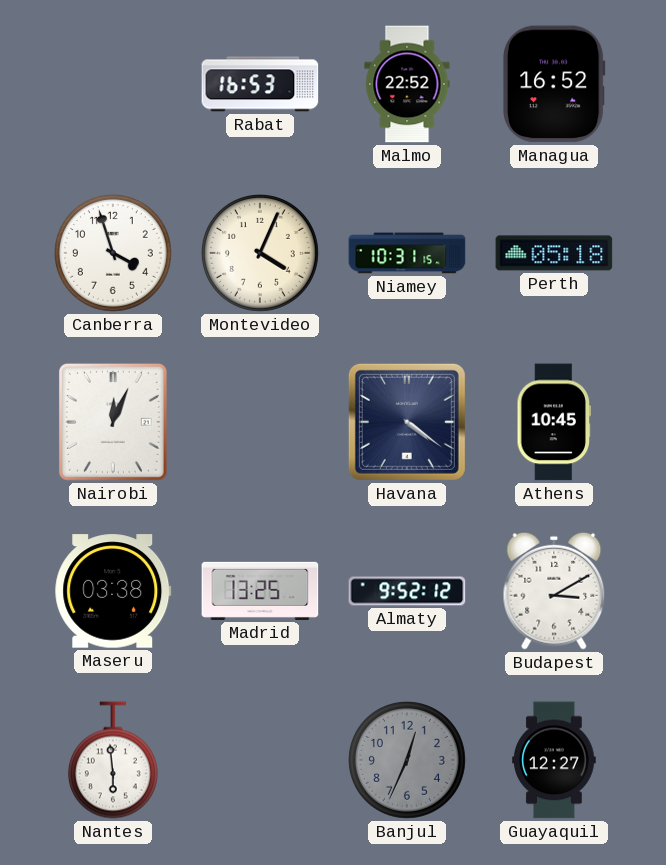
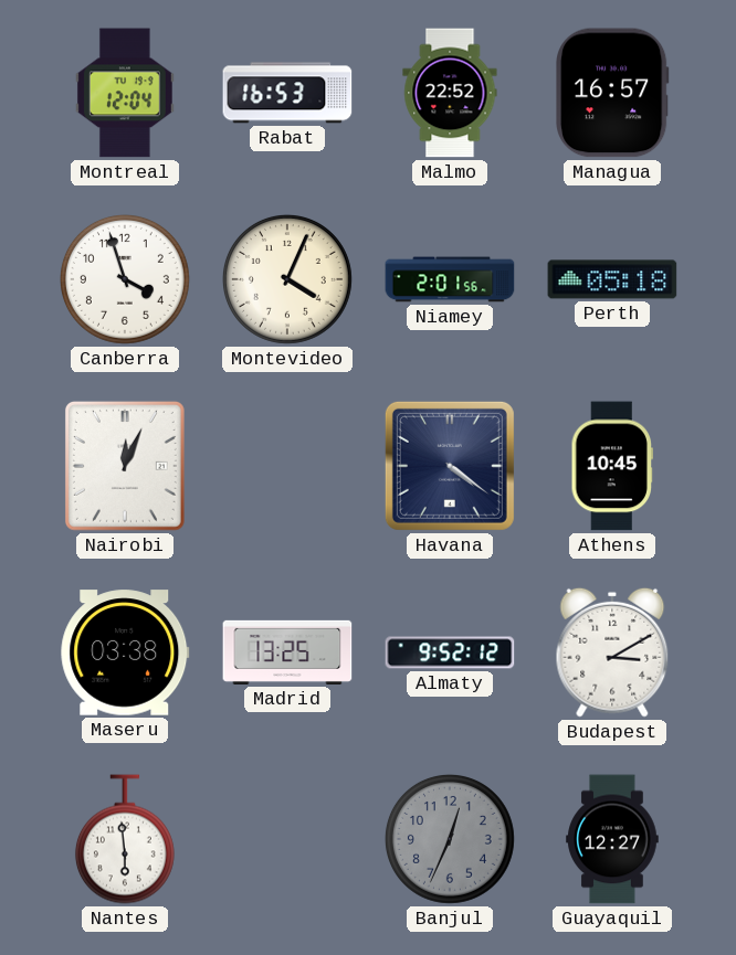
Montreal: none -> 12:04
Managua: 16:52 -> 16:57
Niamey: 10:31 -> 2:01
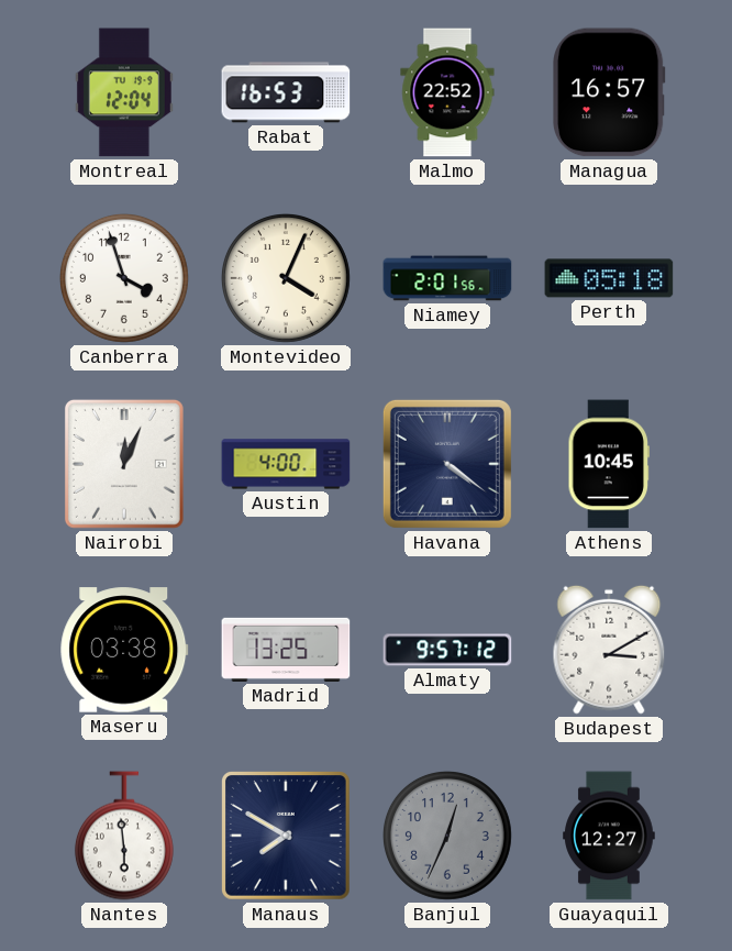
Austin: none -> 4:00
Almaty: 9:52 -> 9:57
Manaus: none -> 7:50
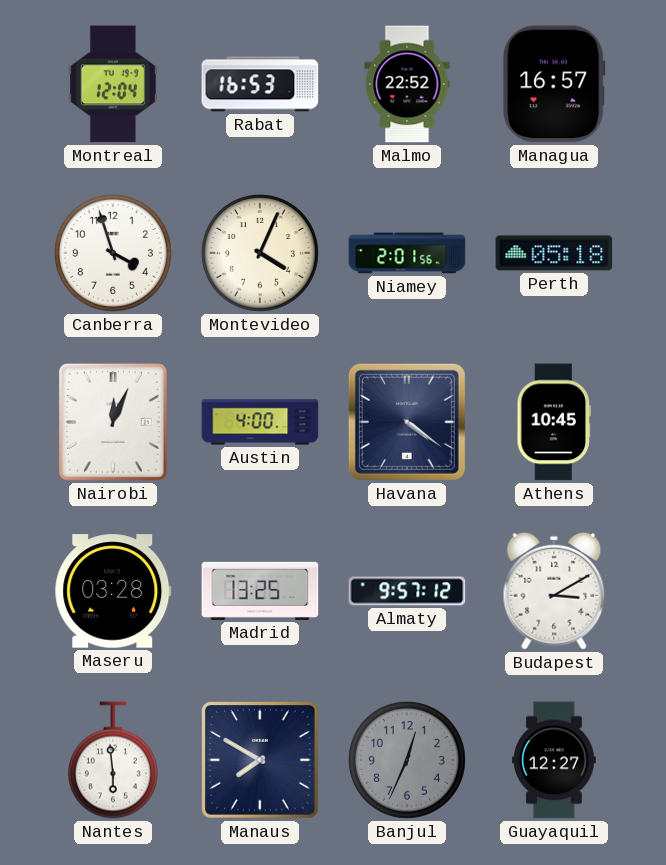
Maseru: 03:38 -> 03:28
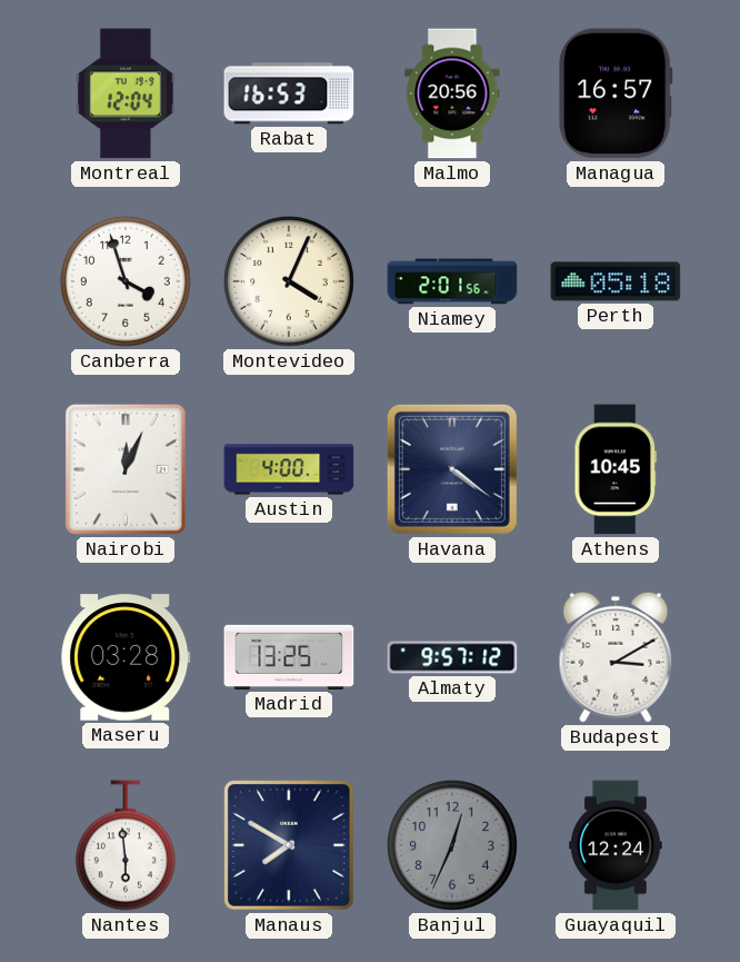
Malmo: 22:52 -> 20:56
Guayaquil: 12:27 -> 12:24
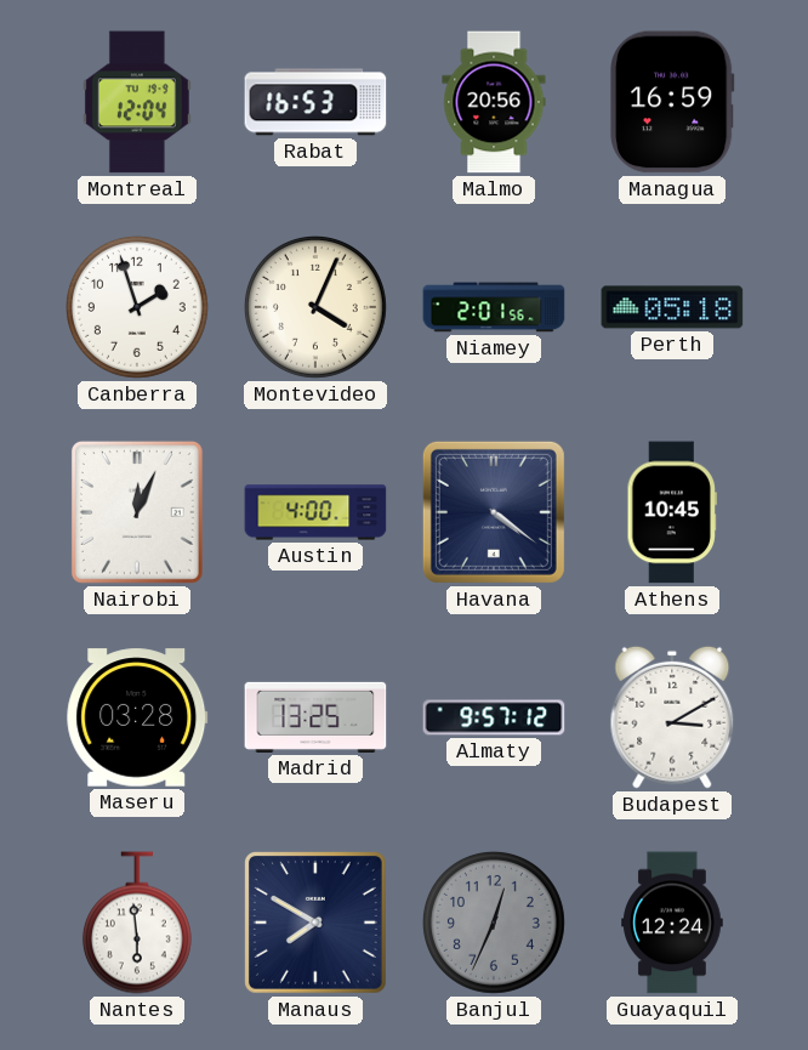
Managua: 16:57 -> 16:59
Canberra: 3:57 -> 1:57
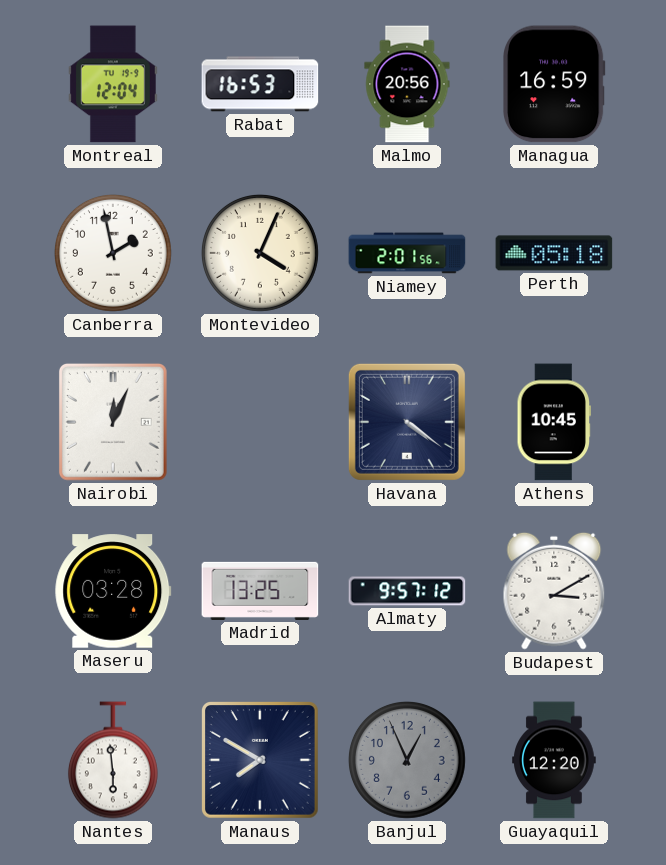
Canberra: 1:57 -> 1:58
Austin: 4:00 -> none
Banjul: 12:34 -> 12:56
Guayaquil: 12:24 -> 12:20
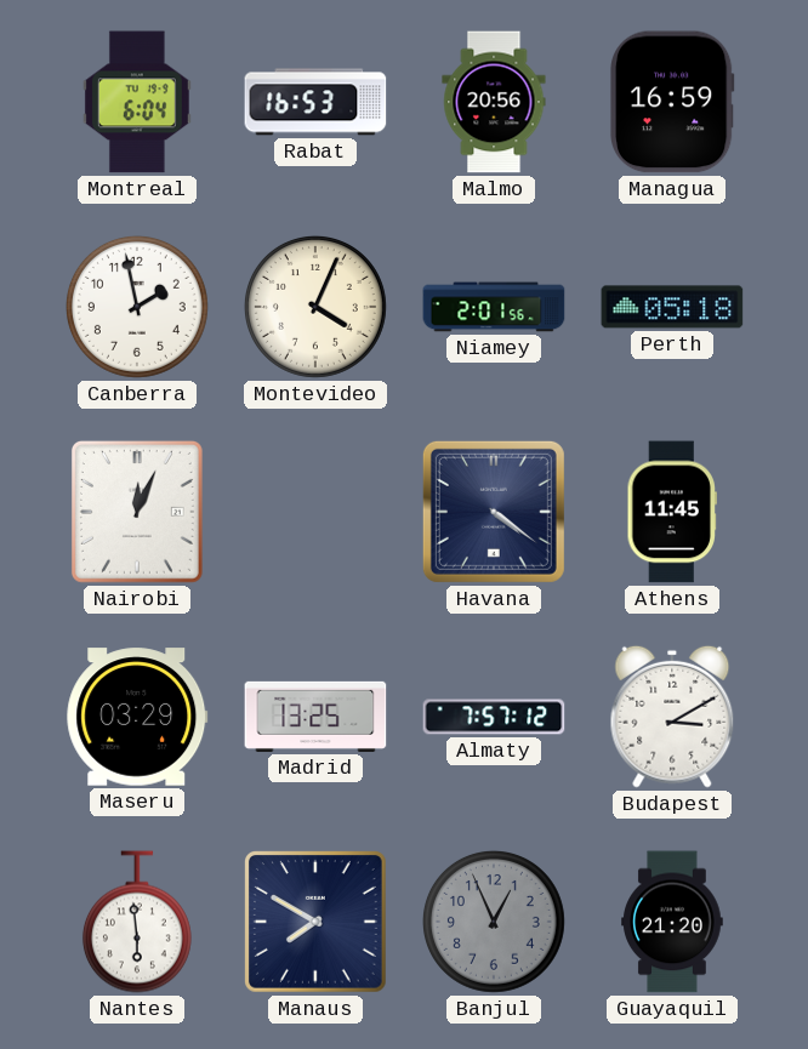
Montreal: 12:04 -> 6:04
Athens: 10:45 -> 11:45
Maseru: 03:28 -> 03:29
Almaty: 9:57 -> 7:57
Guayaquil: 12:20 -> 21:20
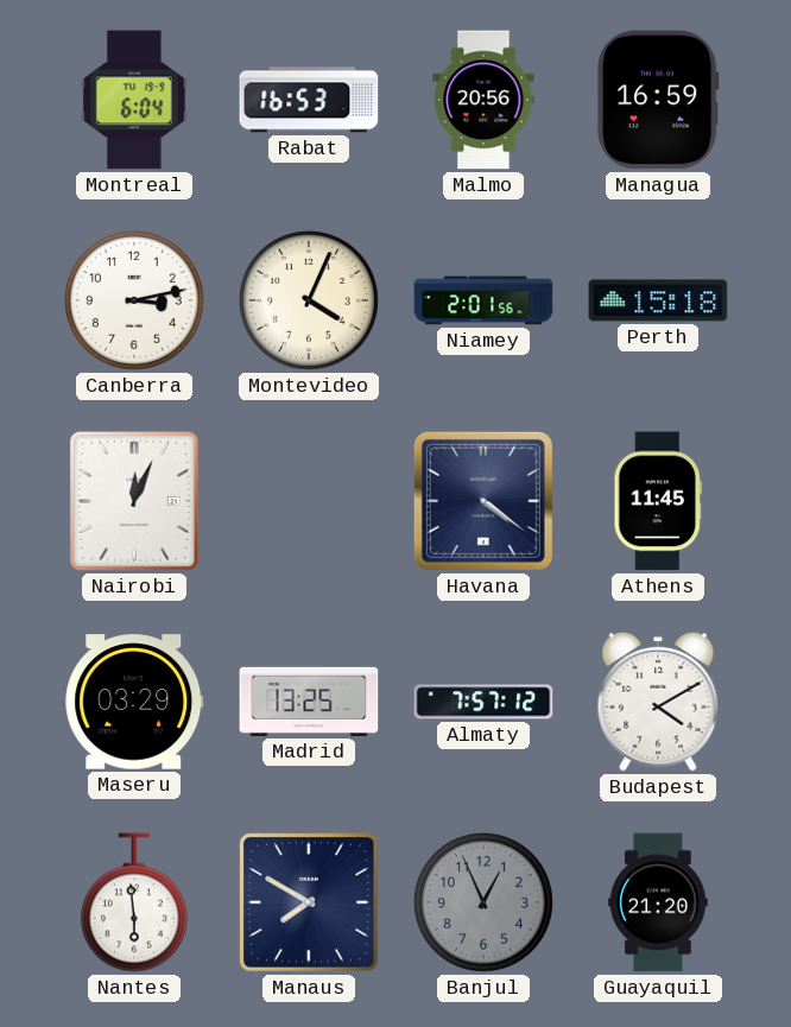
Canberra: 1:58 -> 3:13
Perth: 05:18 -> 15:18
Budapest: 3:10 -> 4:10
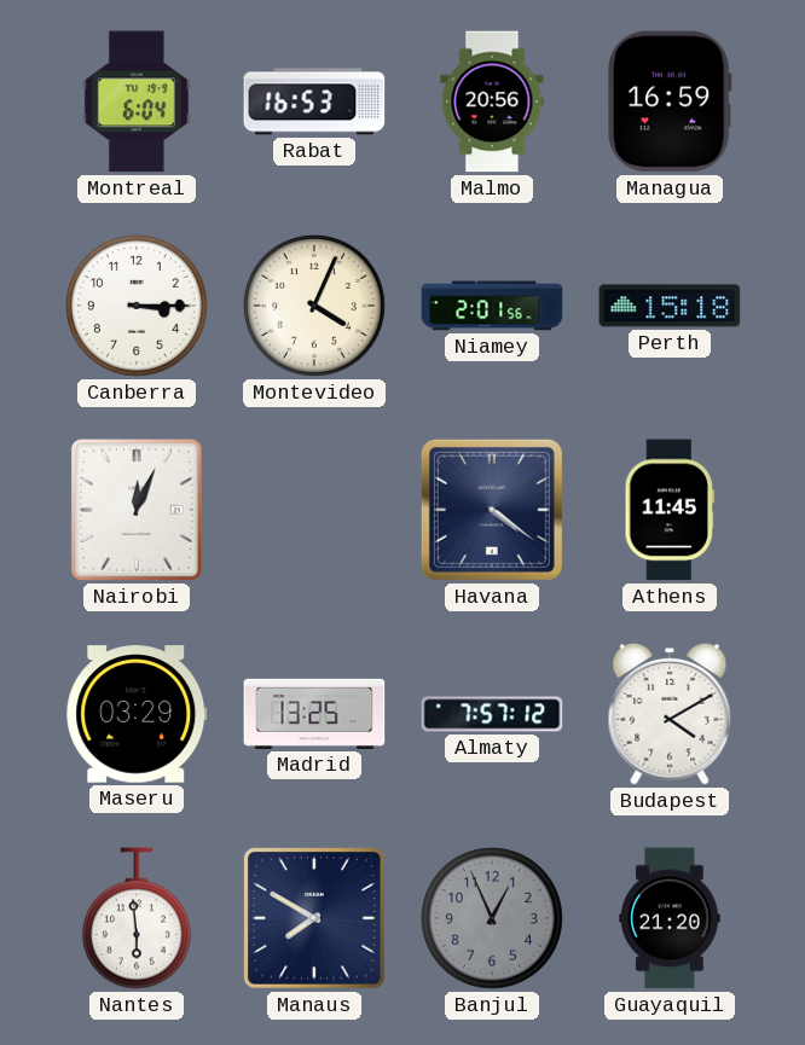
Canberra: 3:13 -> 3:15
